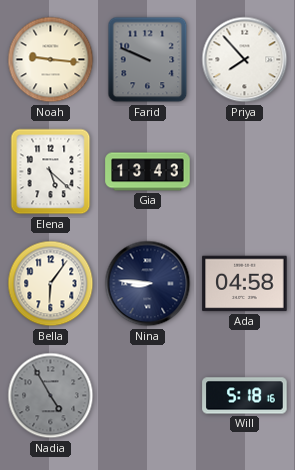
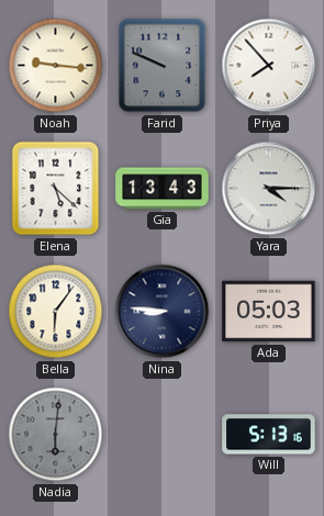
Yara: none -> 4:15
Ada: 04:58 -> 05:03
Nadia: 4:55 -> 6:01
Will: 5:18 -> 5:13
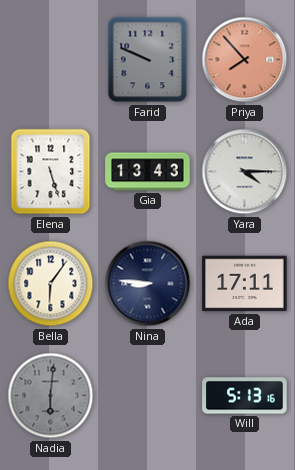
Noah: 9:16 -> none
Priya dial: white -> salmon
Elena: 5:22 -> 5:27
Ada: 05:03 -> 17:11
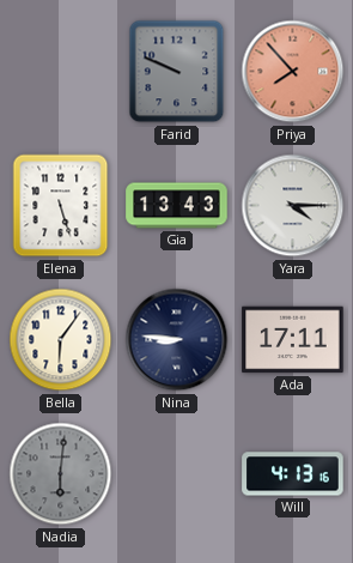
Will: 5:13 -> 4:13
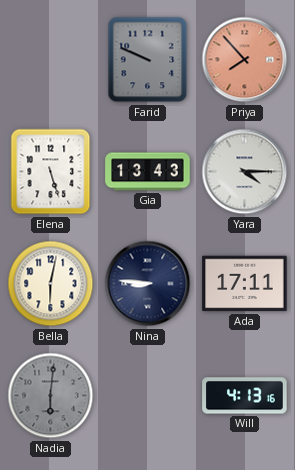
Bella: 6:06 -> 6:02
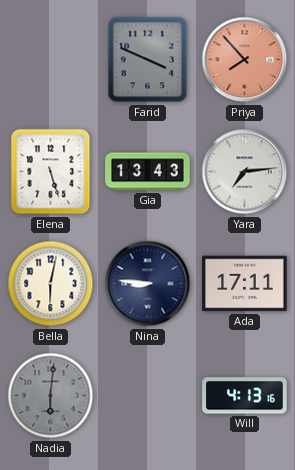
Farid: 9:49 -> 3:49
Yara: 4:15 -> 7:14
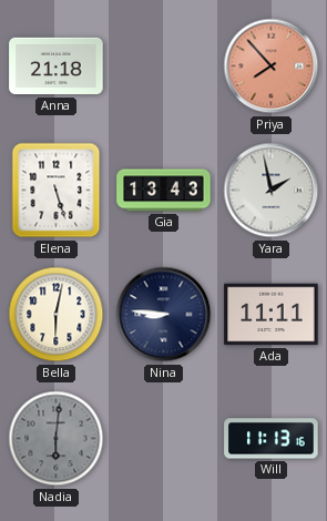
Anna: none -> 21:18
Farid: 3:49 -> none
Yara: 7:14 -> 1:58
Ada: 17:11 -> 11:11
Will: 4:13 -> 11:13
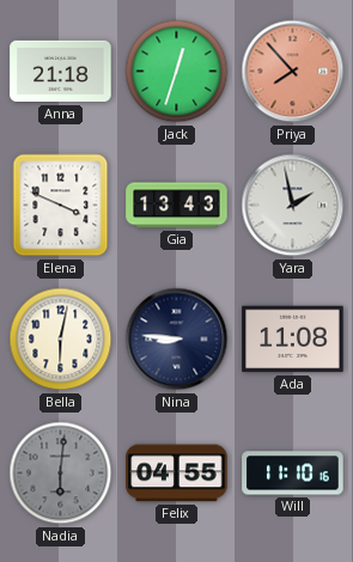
Jack: none -> 12:33
Elena: 5:27 -> 3:49
Ada: 11:11 -> 11:08
Felix: none -> 04:55
Will: 11:13 -> 11:10
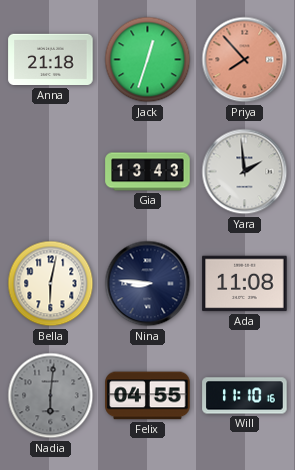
Elena: 3:49 -> none
Yara: 1:58 -> 1:59
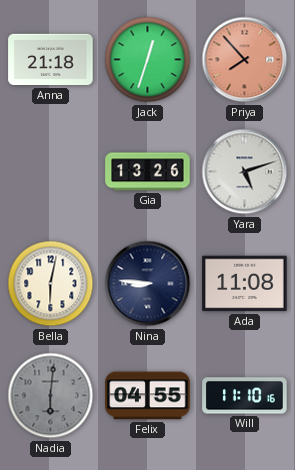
Gia: 13:43 -> 13:26
Yara: 1:59 -> 5:12
